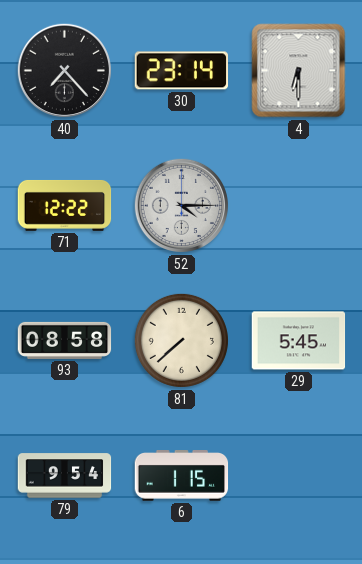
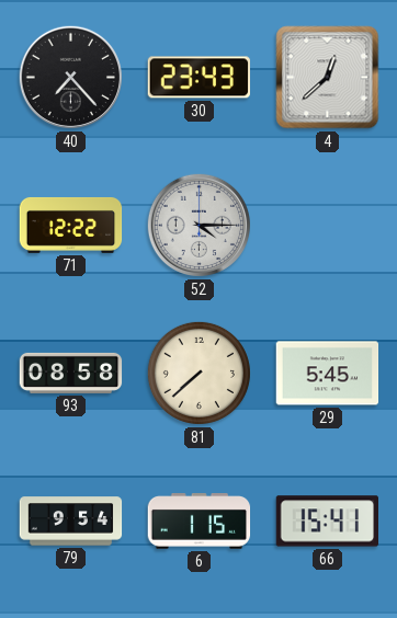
30: 23:14 -> 23:43
4: 6:30 -> 12:38
66: none -> 15:41
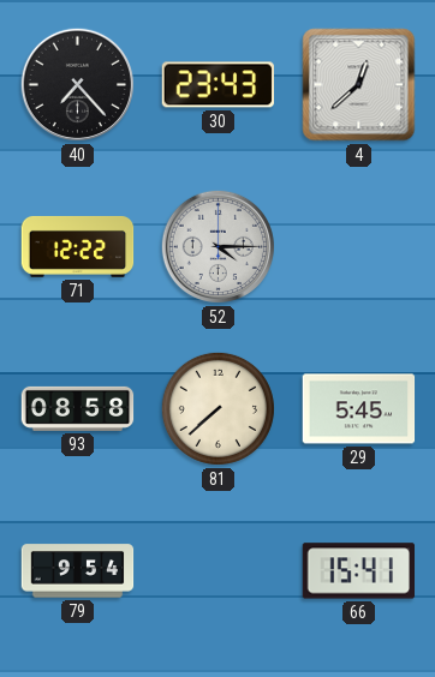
6: 1:15 -> none
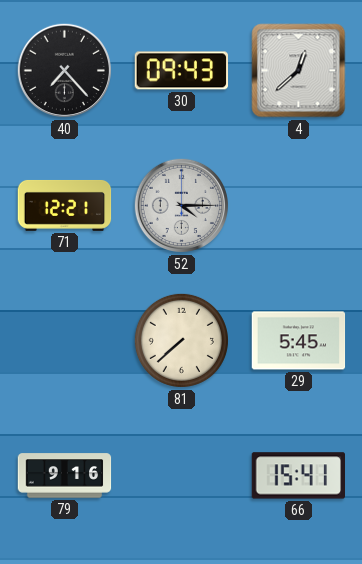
30: 23:43 -> 09:43
71: 12:22 -> 12:21
93: 08:58 -> none
79: 9:54 -> 9:16
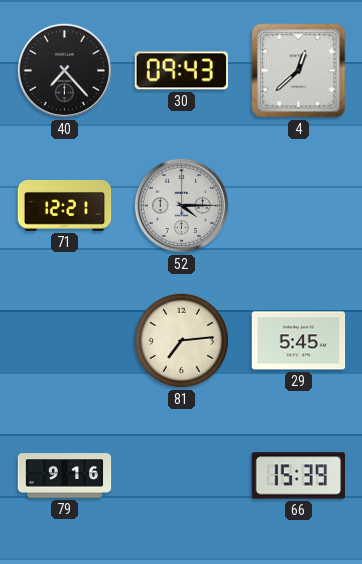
81: 7:38 -> 7:14
66: 15:41 -> 15:39
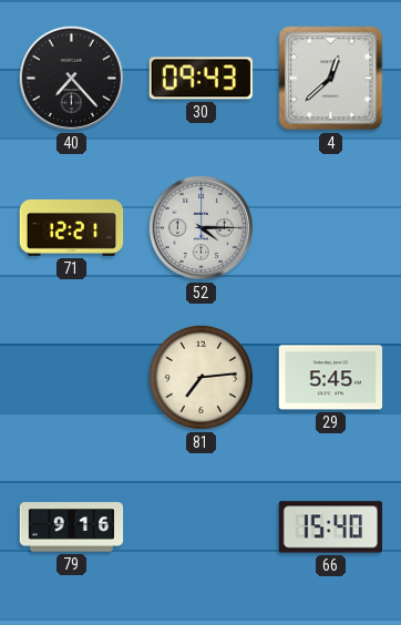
66: 15:39 -> 15:40
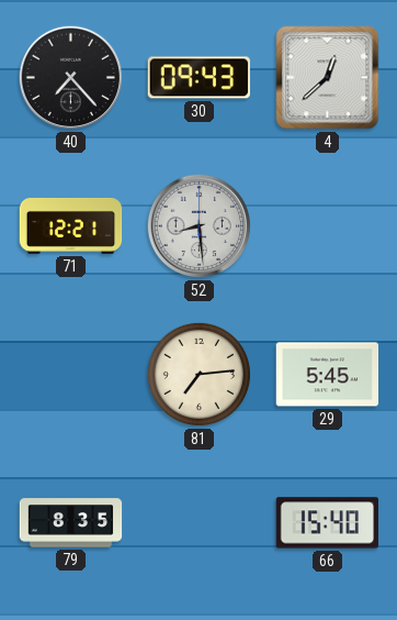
52: 4:15 -> 8:29
79: 9:16 -> 8:35
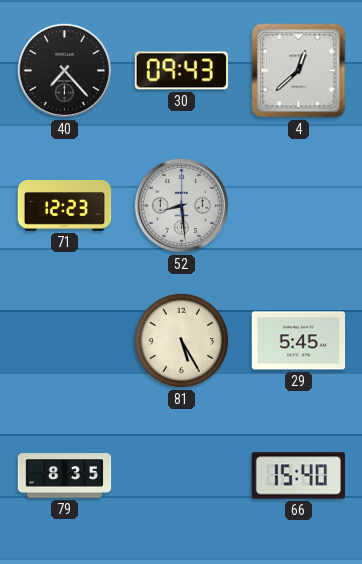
71: 12:21 -> 12:23
81: 7:14 -> 5:25
